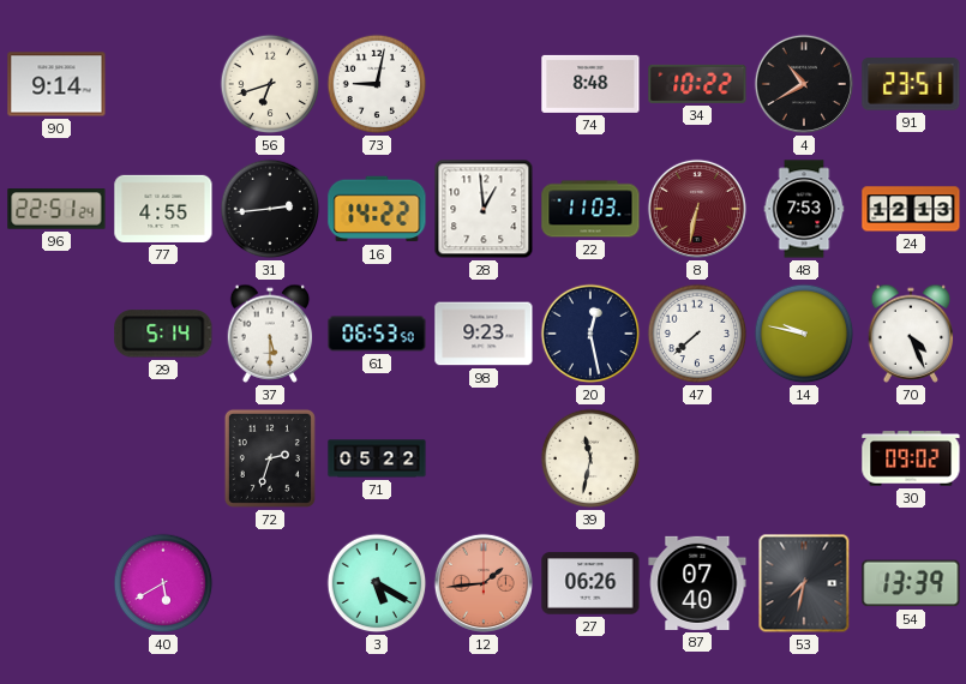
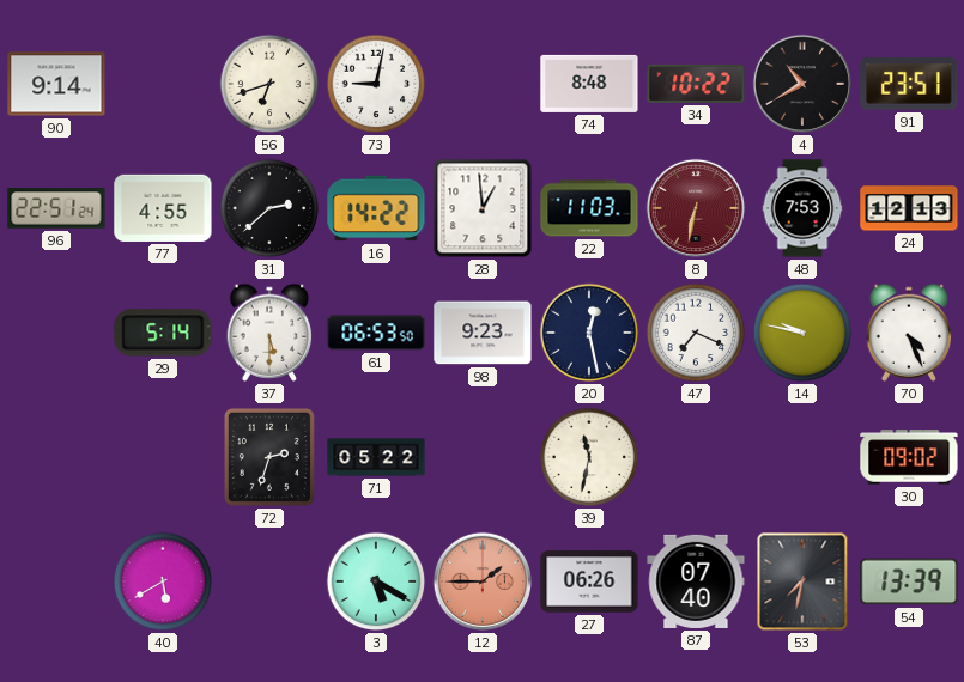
31: 2:44 -> 2:38
47: 7:38 -> 7:19
12: 1:44 -> 1:45
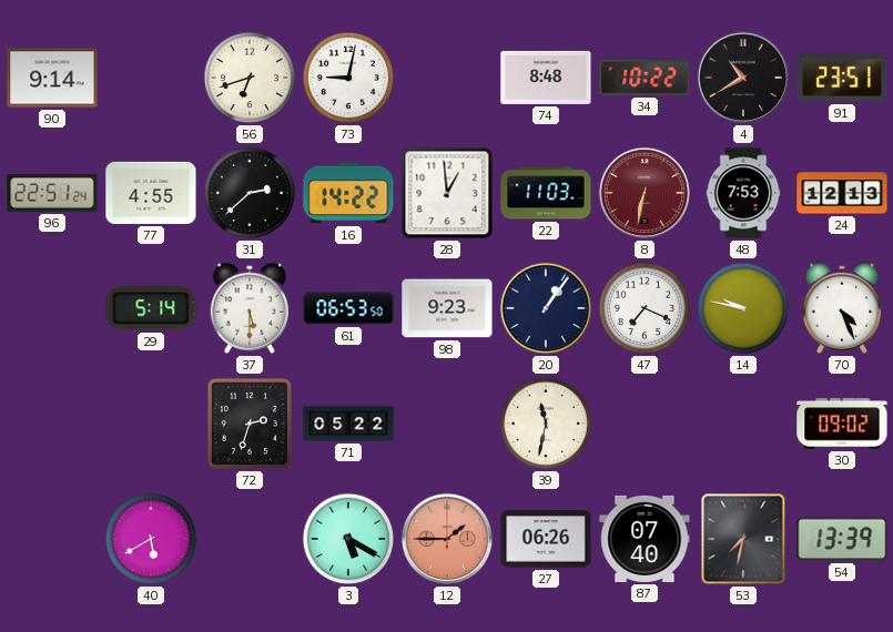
20: 12:28 -> 1:06
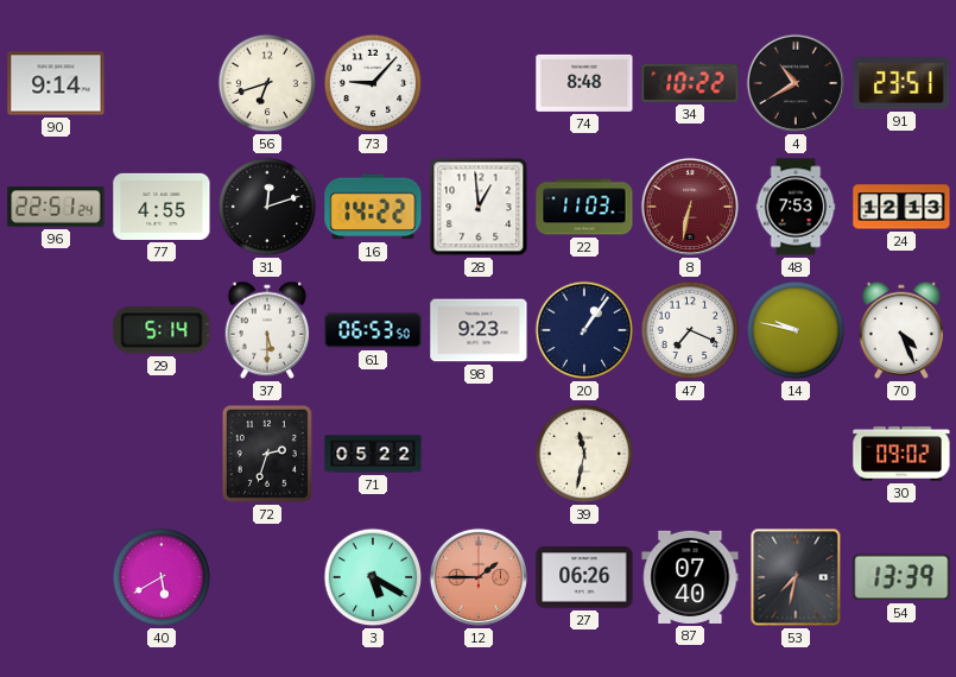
73: 9:02 -> 9:07
31: 2:38 -> 12:12
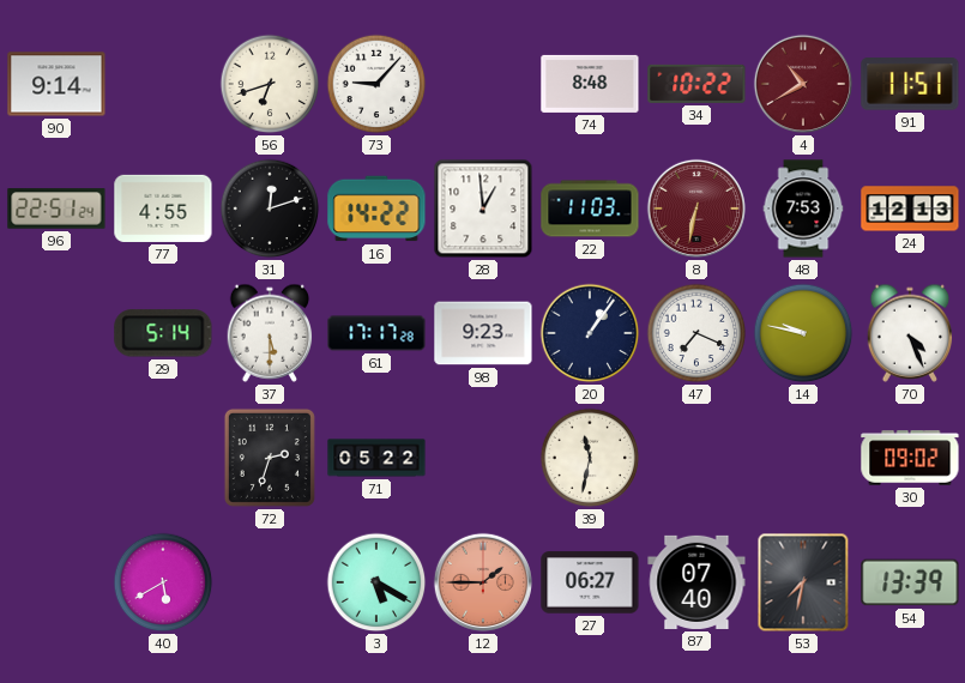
4 dial: black -> burgundy
91: 23:51 -> 11:51
61: 06:53 -> 17:17
27: 06:26 -> 06:27
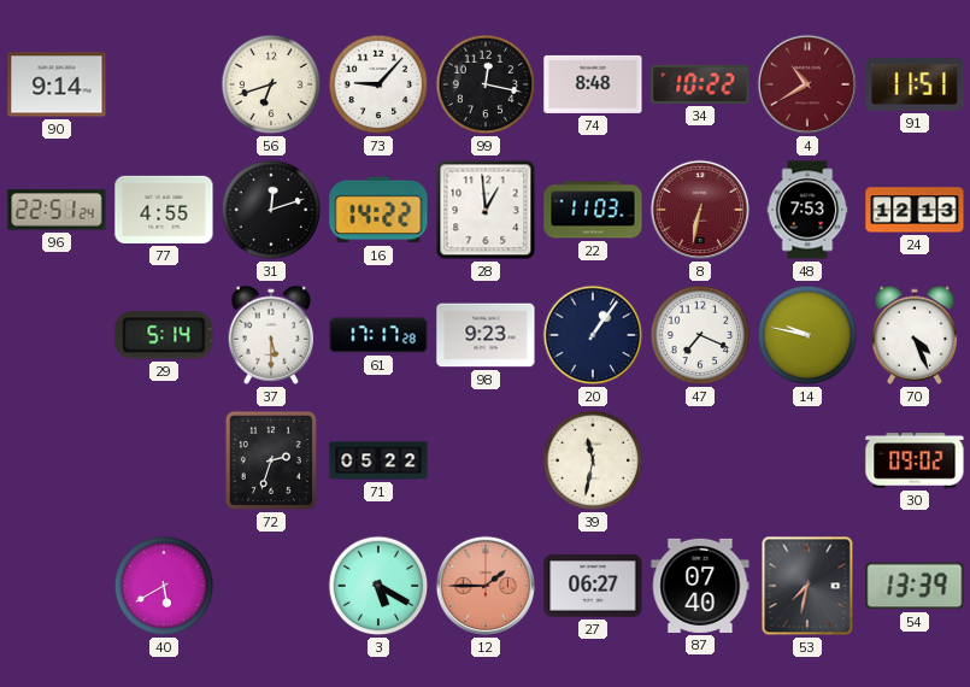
99: none -> 12:17
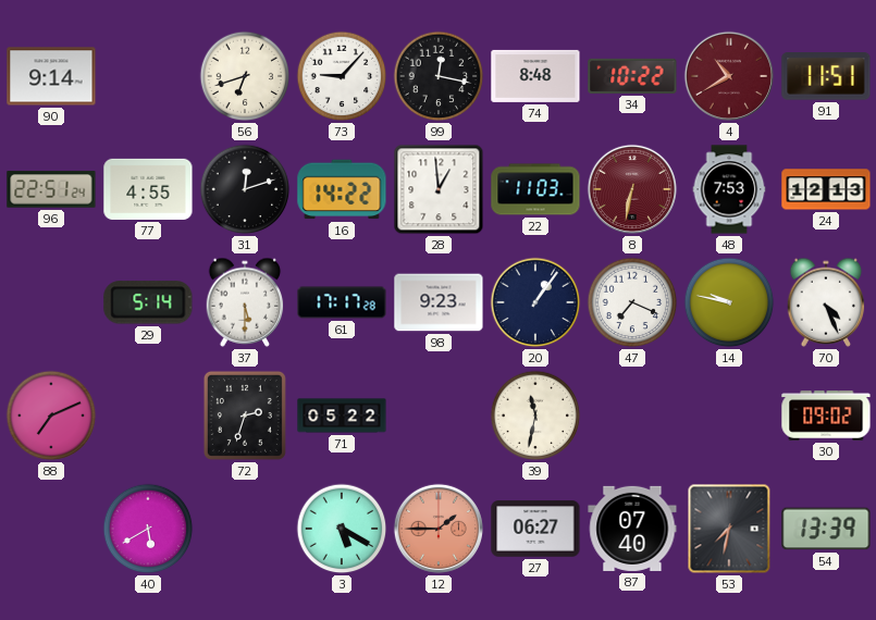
88: none -> 7:11
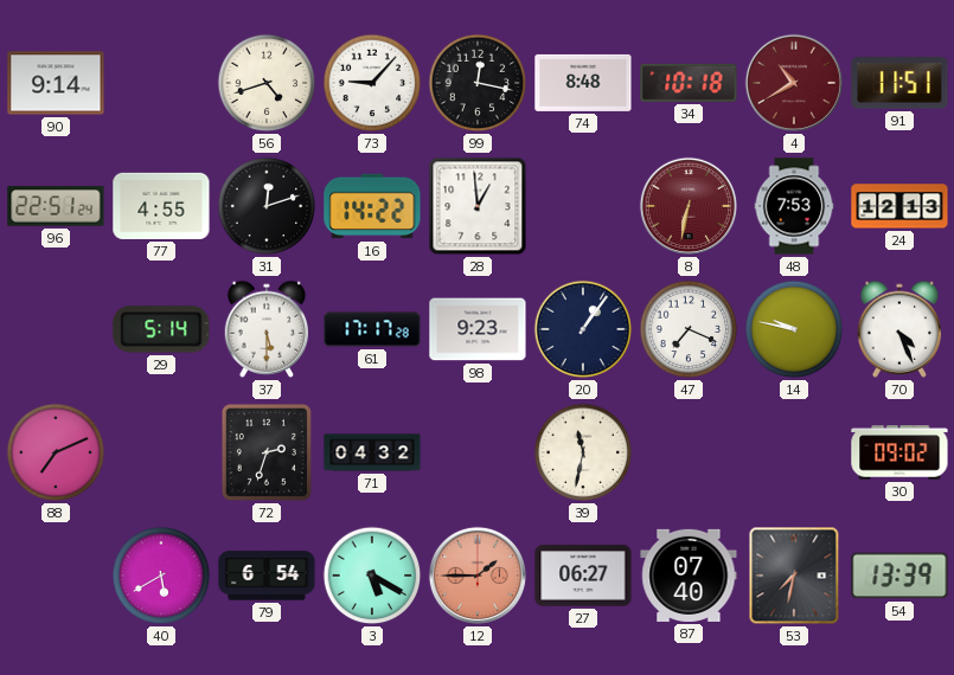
56: 6:42 -> 4:42
34: 10:22 -> 10:18
22: 11:03 -> none
71: 05:22 -> 04:32
79: none -> 6:54
